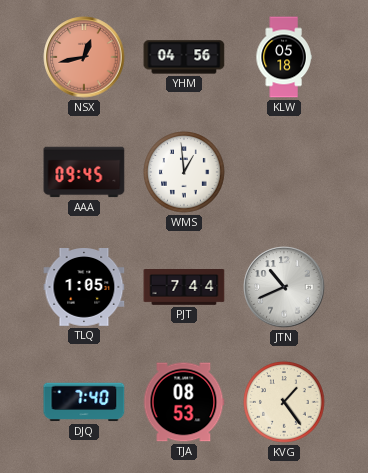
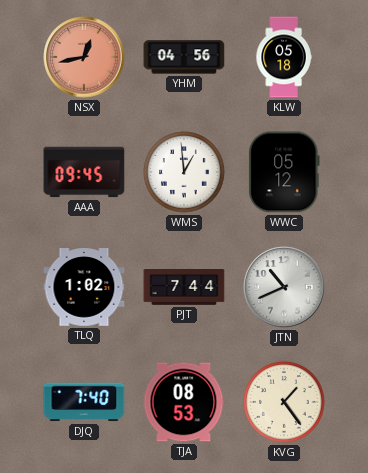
WWC: none -> 05:12
TLQ: 1:05 -> 1:02
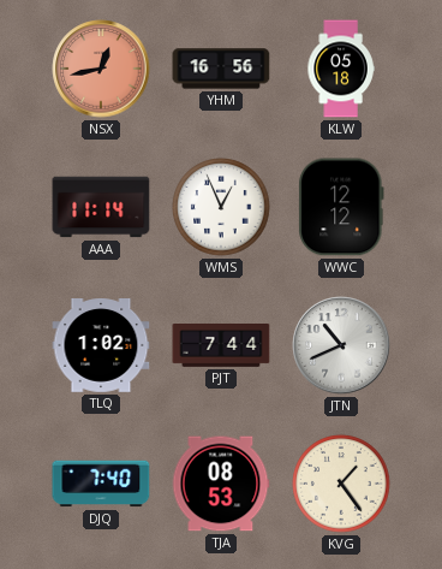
YHM: 04:56 -> 16:56
AAA: 09:45 -> 11:14
WMS: 12:59 -> 12:56
WWC: 05:12 -> 12:12
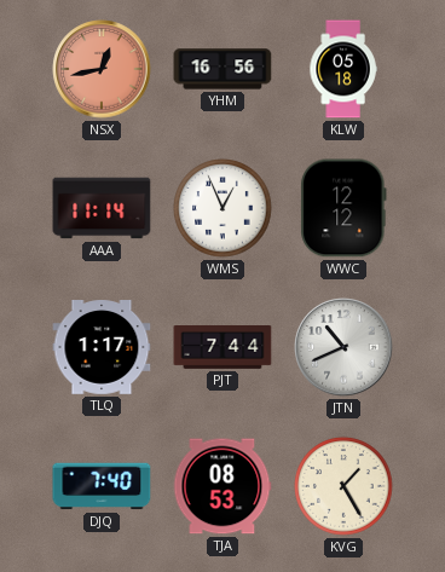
TLQ: 1:02 -> 1:17
KVG: 1:24 -> 1:25
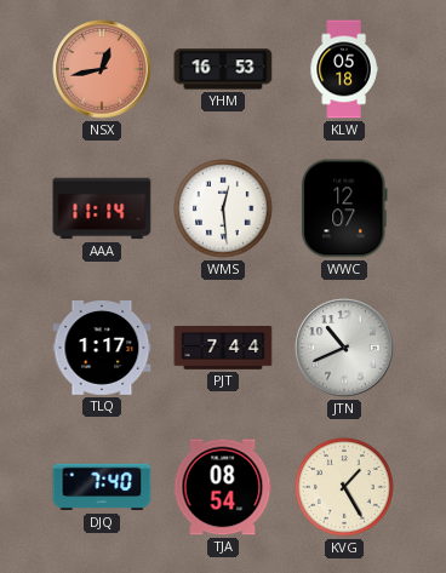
YHM: 16:56 -> 16:53
WMS: 12:56 -> 12:29
WWC: 12:12 -> 12:07
TJA: 08:53 -> 08:54
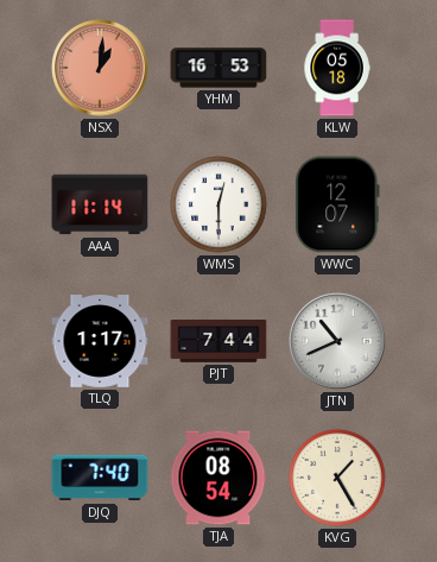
NSX: 12:43 -> 1:01
WMS: 12:29 -> 12:30
